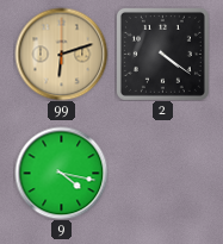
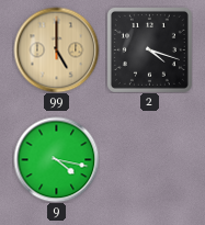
99: 6:12 -> 5:00
2: 4:21 -> 4:18
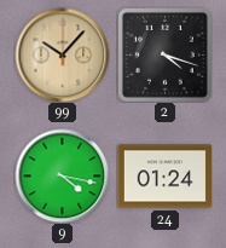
99: 5:00 -> 10:07
24: none -> 01:24
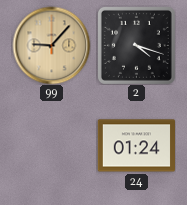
99: 10:07 -> 9:07
9: 4:17 -> none
